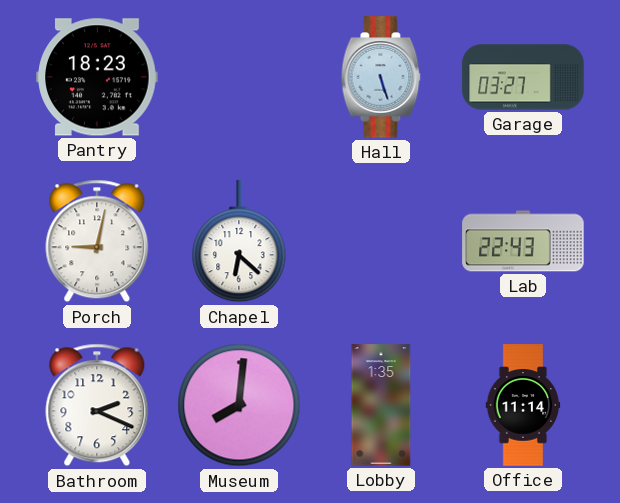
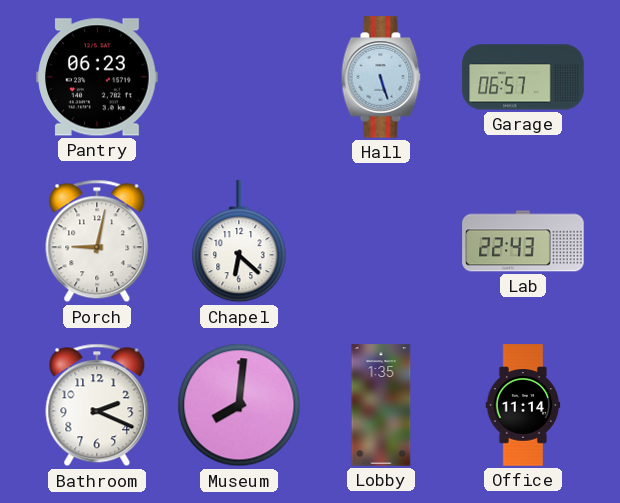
Pantry: 18:23 -> 06:23
Garage: 03:27 -> 06:57
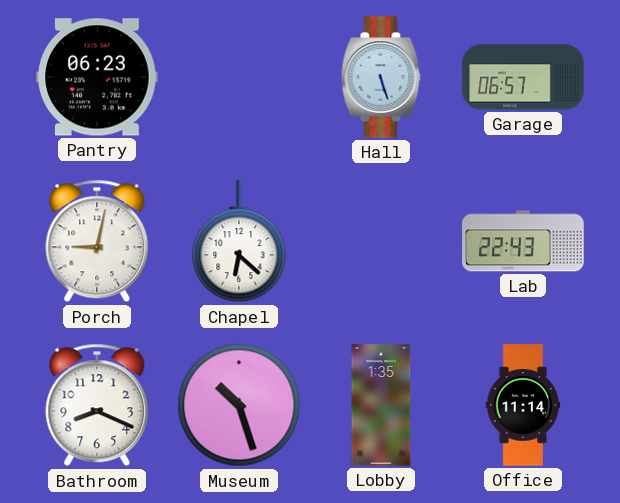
Bathroom: 2:19 -> 8:19
Museum: 8:01 -> 10:27
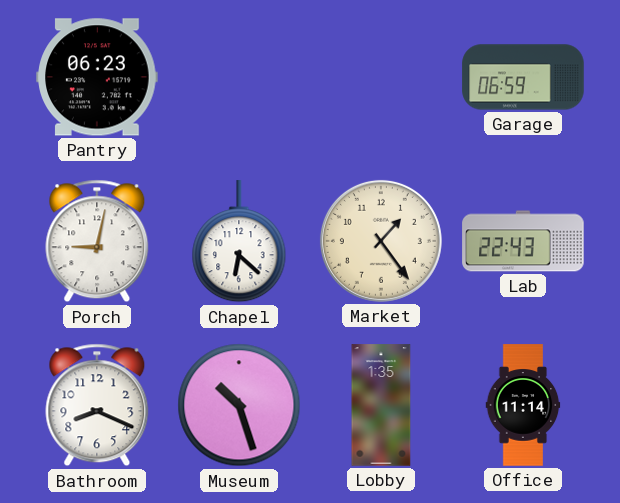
Hall: 5:27 -> none
Garage: 06:57 -> 06:59
Market: none -> 1:24
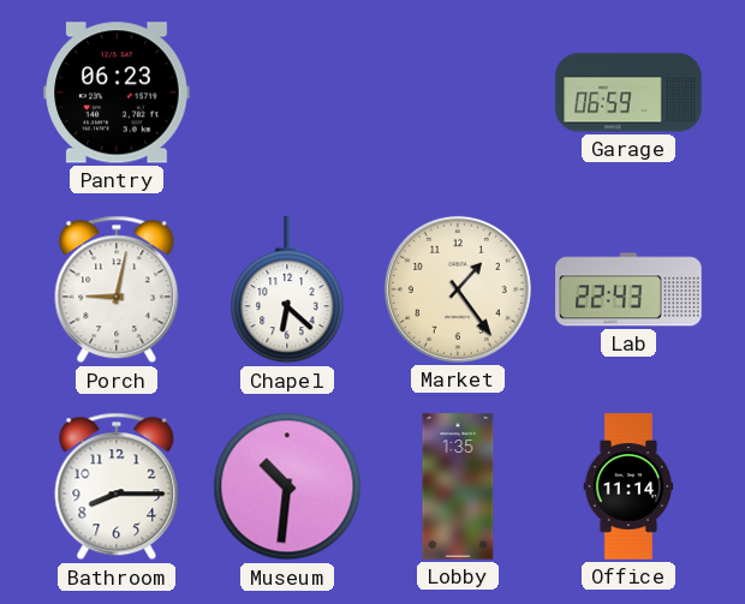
Bathroom: 8:19 -> 8:15
Museum: 10:27 -> 10:31
